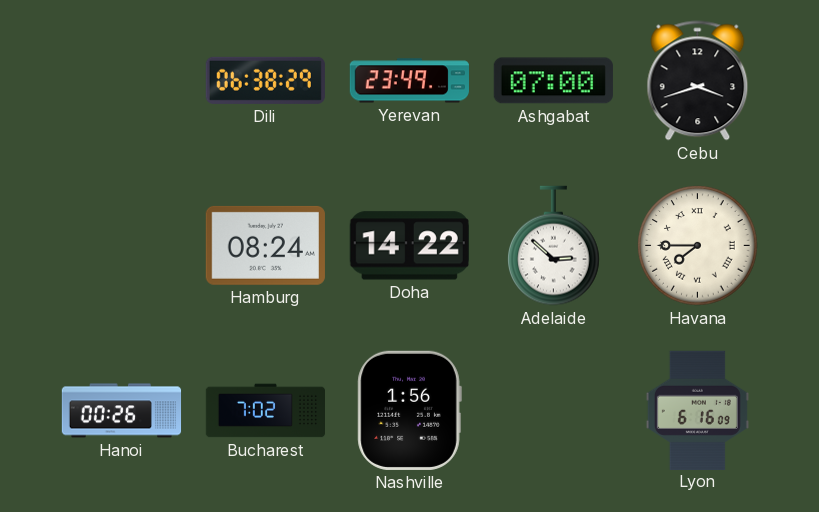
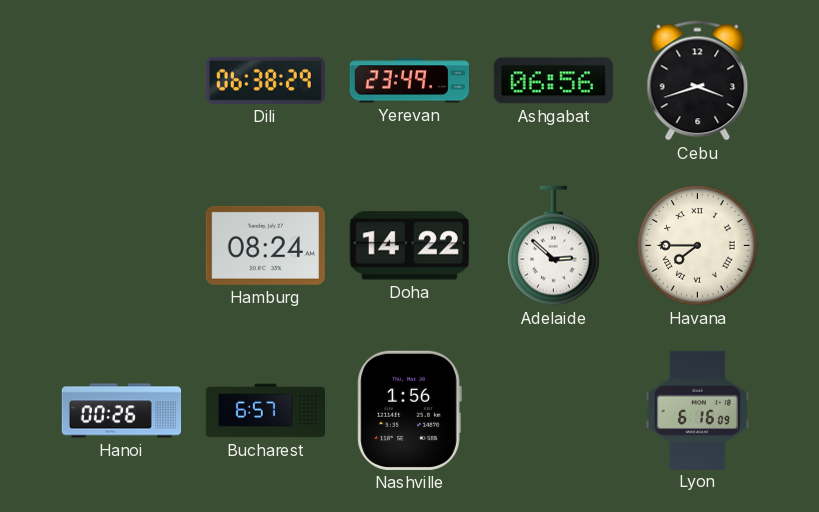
Ashgabat: 07:00 -> 06:56
Bucharest: 7:02 -> 6:57
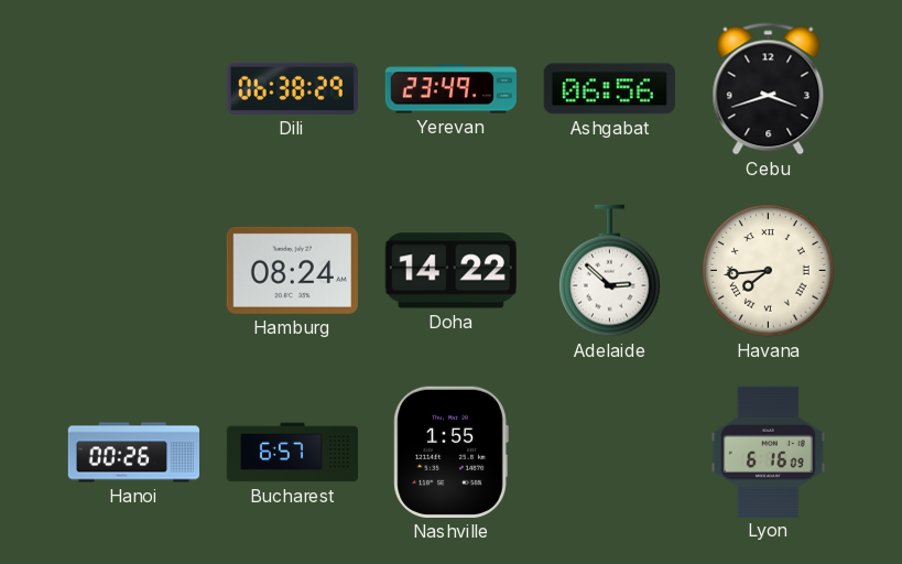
Havana: 7:45 -> 7:44
Nashville: 1:56 -> 1:55
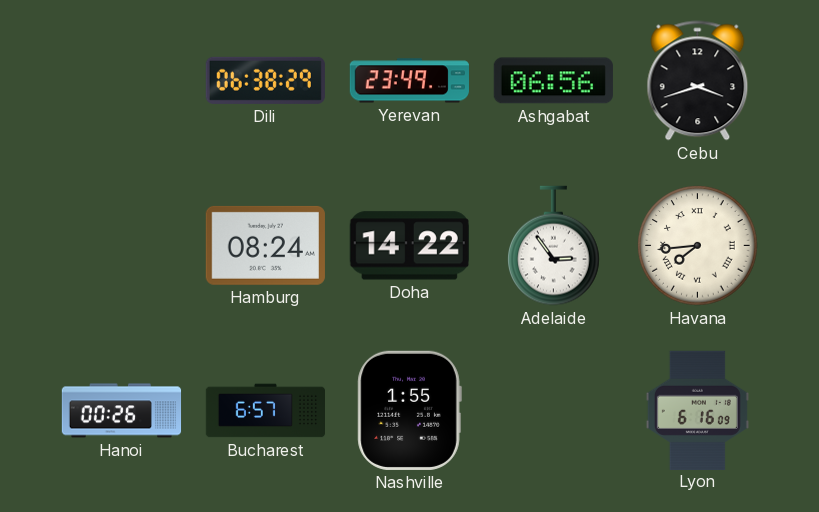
Adelaide: 2:52 -> 2:54
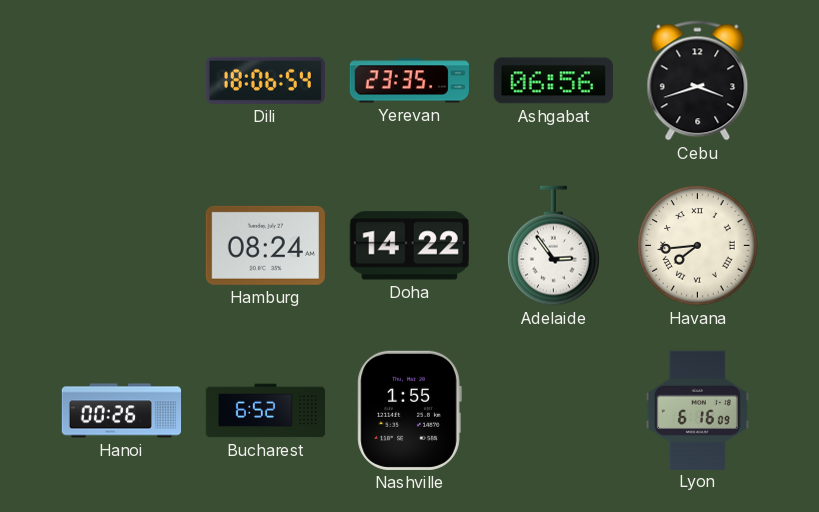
Dili: 06:38 -> 18:06
Yerevan: 23:49 -> 23:35
Bucharest: 6:57 -> 6:52
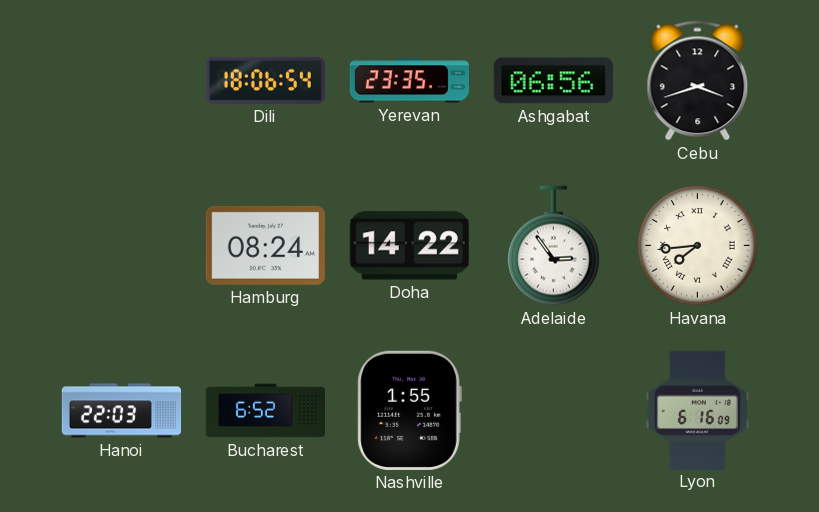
Hanoi: 00:26 -> 22:03
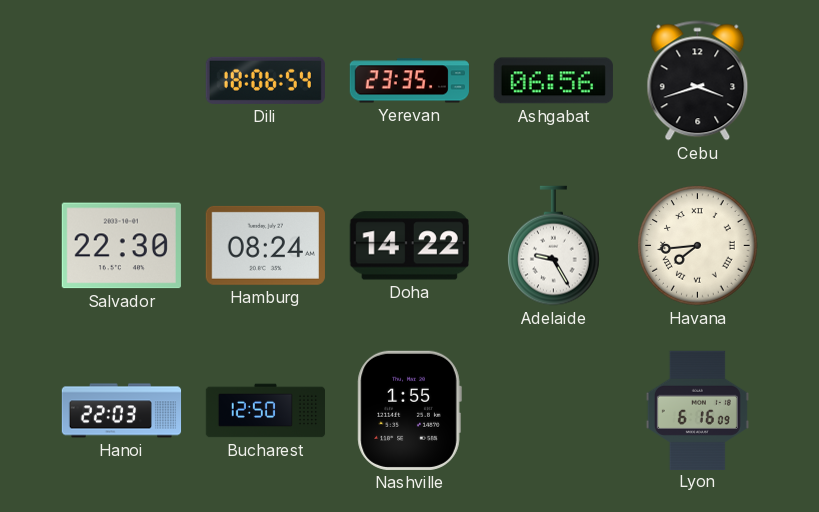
Salvador: none -> 22:30
Adelaide: 2:54 -> 9:25
Bucharest: 6:52 -> 12:50
